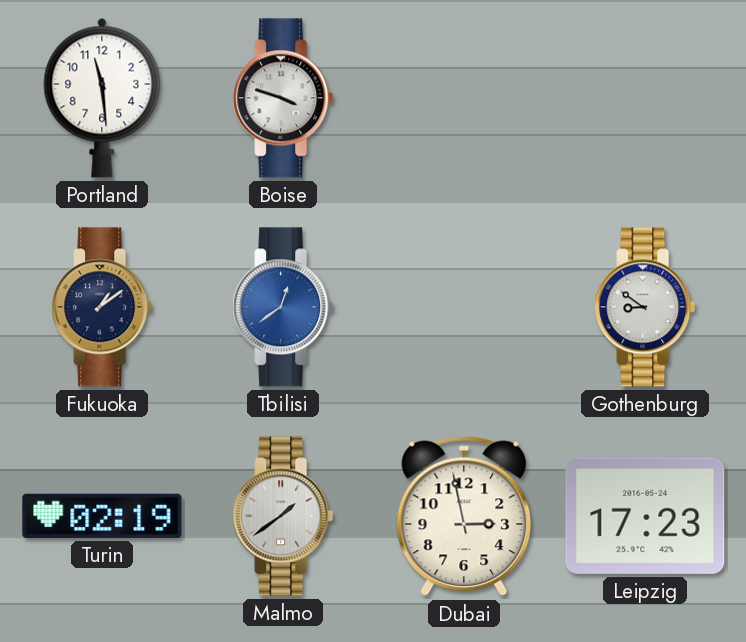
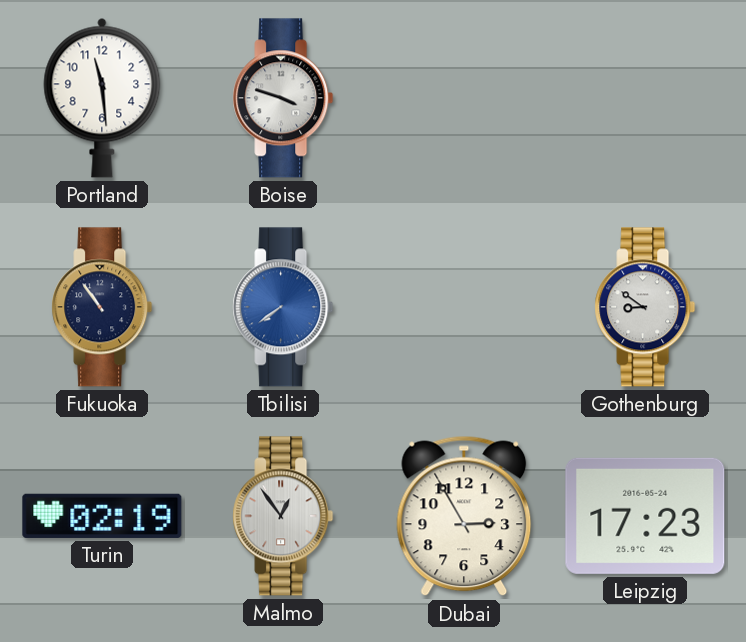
Fukuoka: 1:09 -> 10:54
Tbilisi: 12:39 -> 7:39
Malmo: 1:39 -> 12:54
Dubai: 2:58 -> 2:55
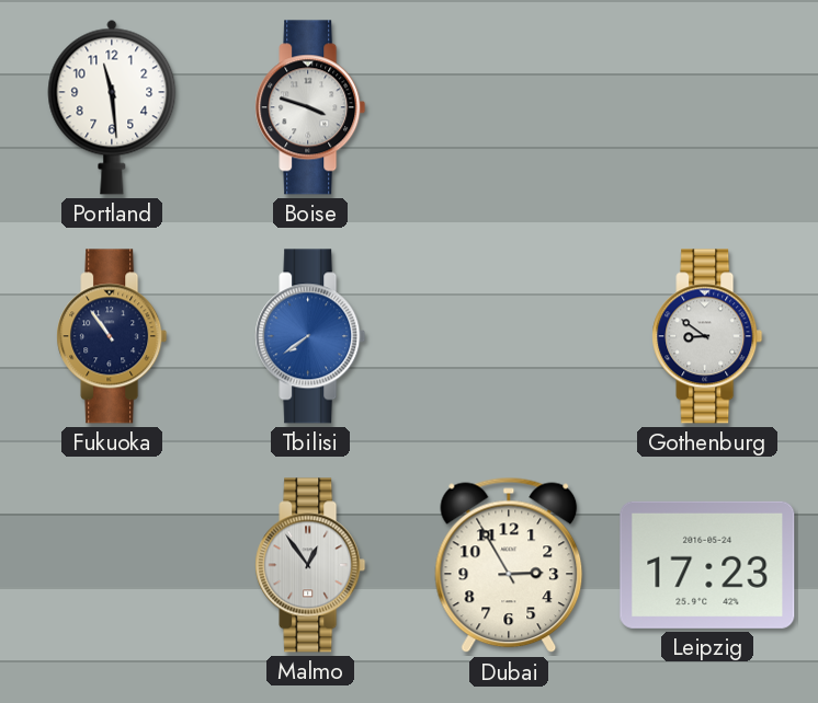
Turin: 02:19 -> none
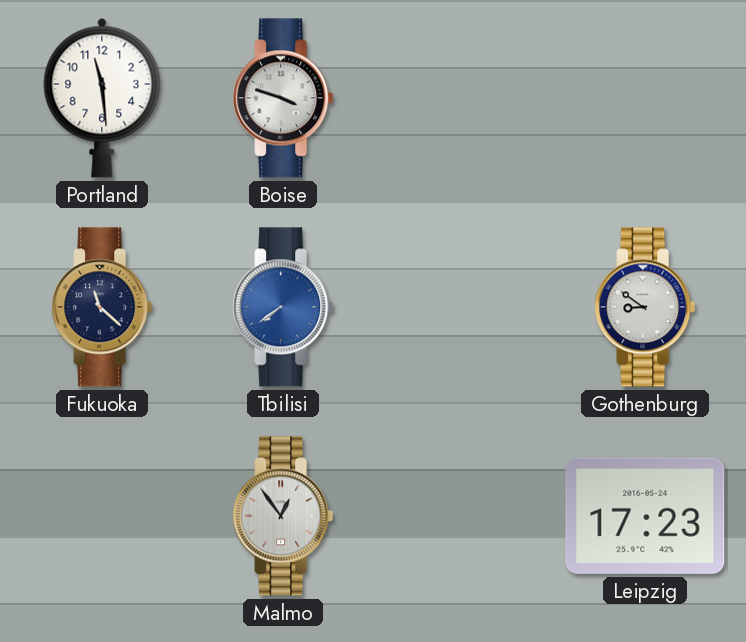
Fukuoka: 10:54 -> 11:22
Dubai: 2:55 -> none
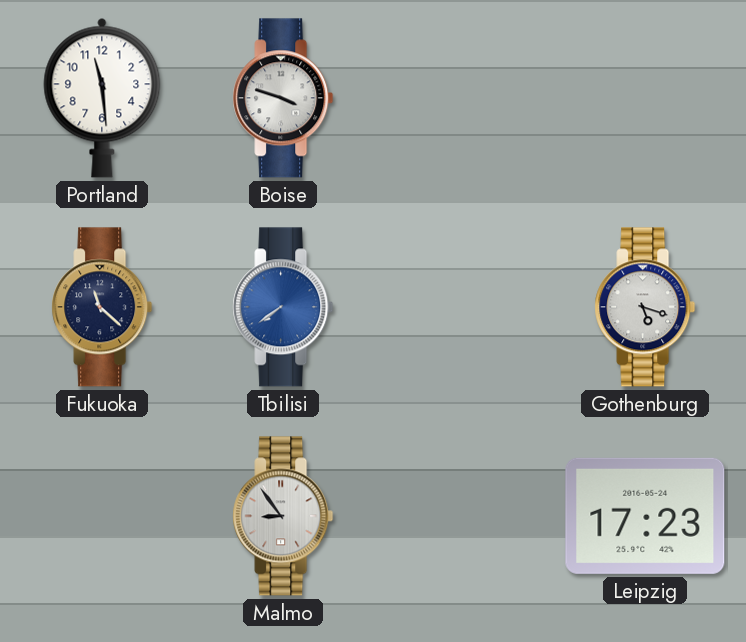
Gothenburg: 8:51 -> 5:18
Malmo: 12:54 -> 8:54
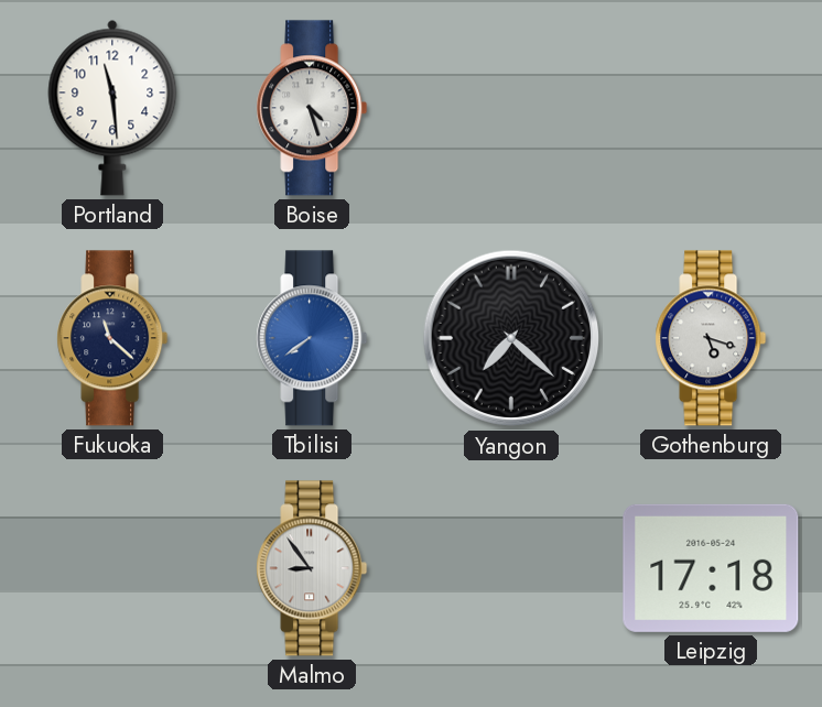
Boise: 3:48 -> 4:27
Yangon: none -> 7:22
Leipzig: 17:23 -> 17:18
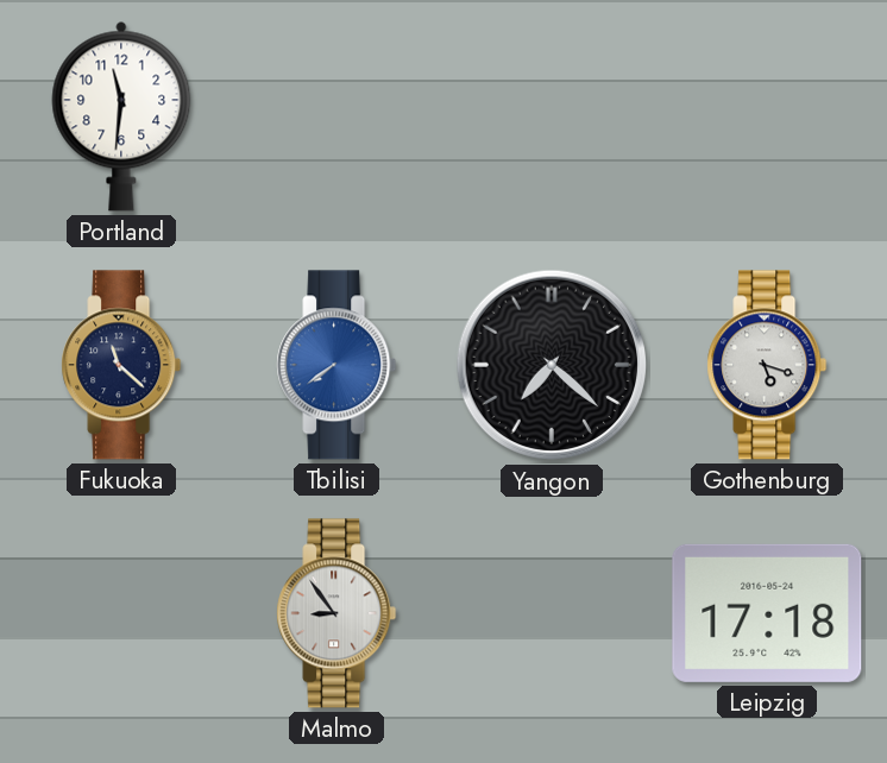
Portland: 11:29 -> 11:31
Boise: 4:27 -> none
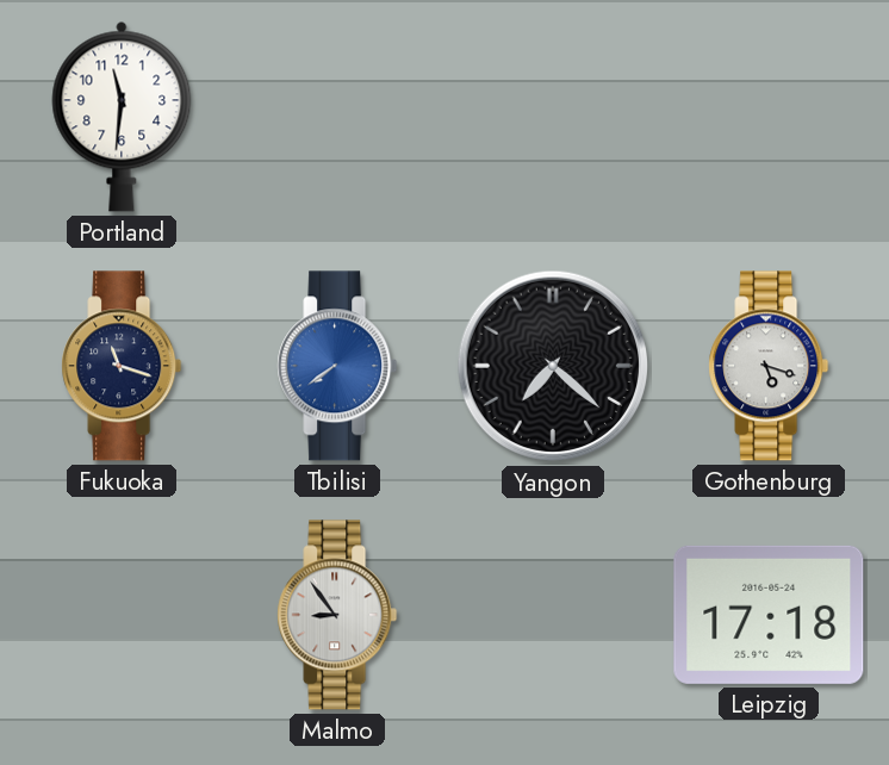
Fukuoka: 11:22 -> 11:18
